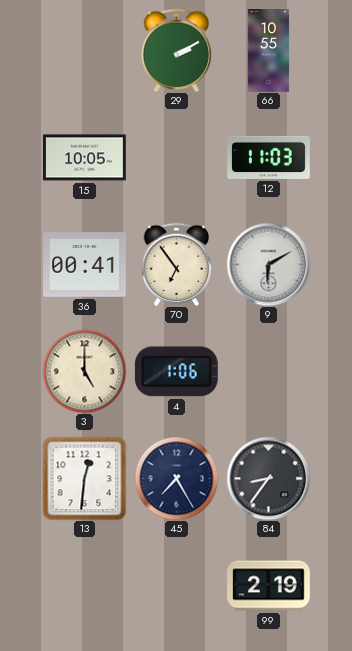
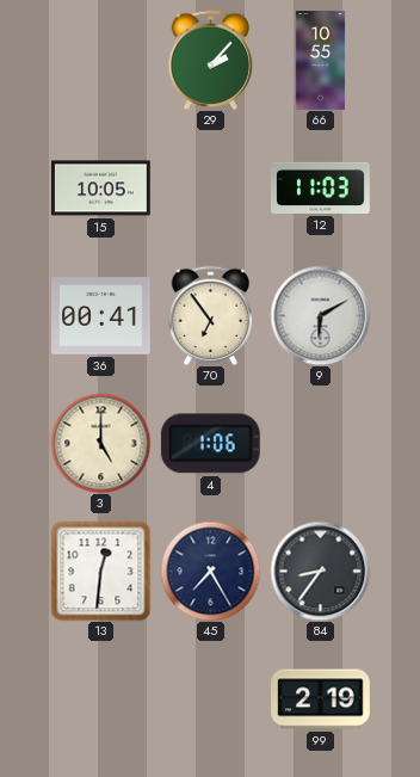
29: 2:10 -> 2:07
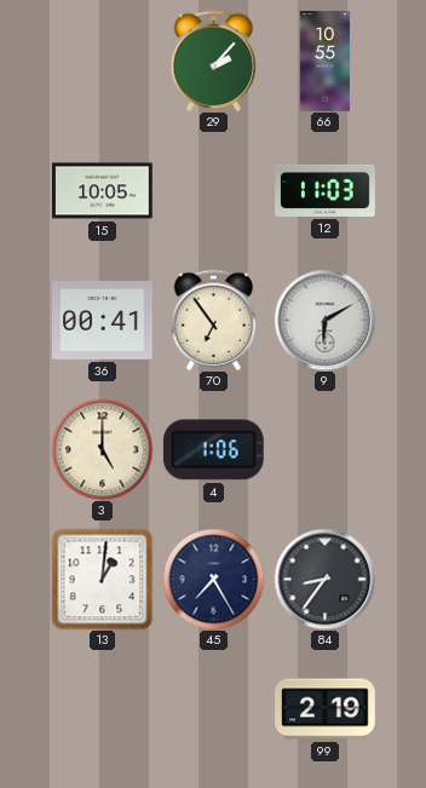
13: 12:31 -> 1:01
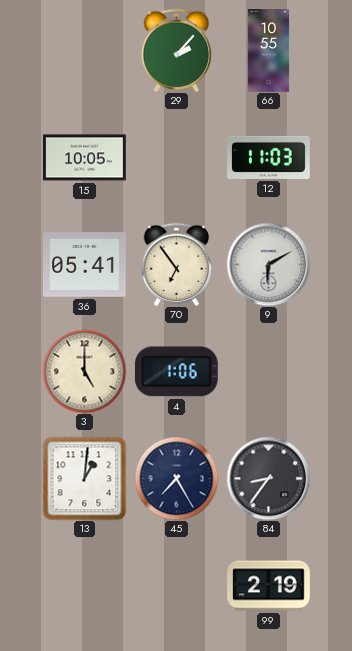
36: 00:41 -> 05:41
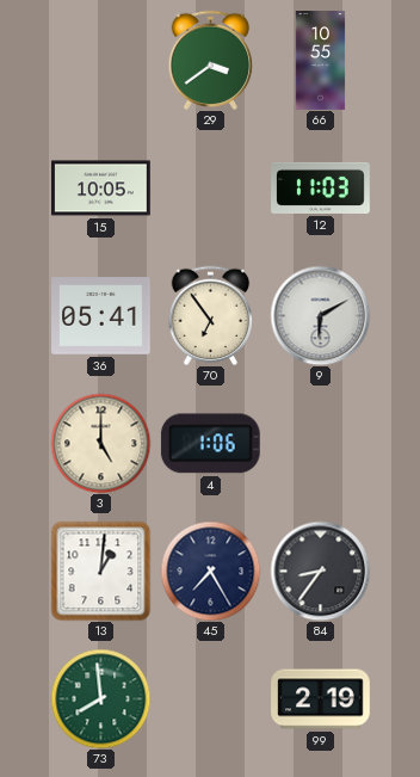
29: 2:07 -> 3:39
73: none -> 7:59
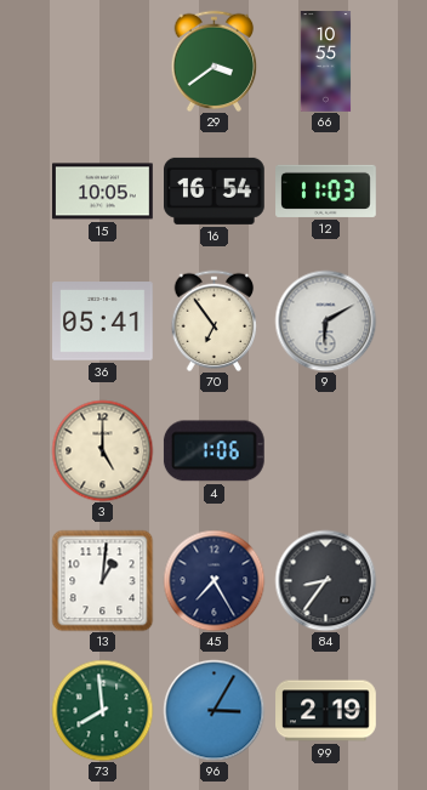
16: none -> 16:54
96: none -> 3:05
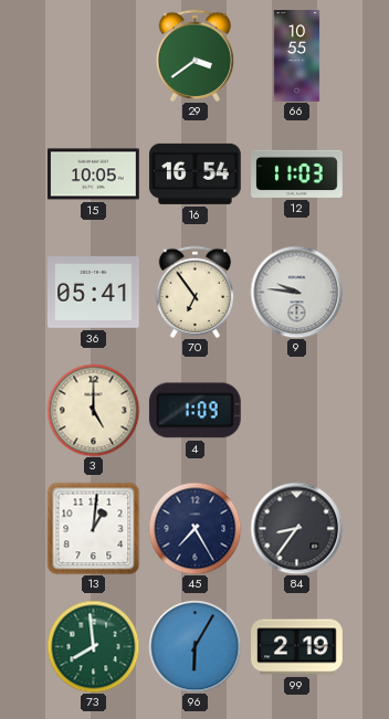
9: 6:10 -> 9:46
4: 1:06 -> 1:09
96: 3:05 -> 6:05
